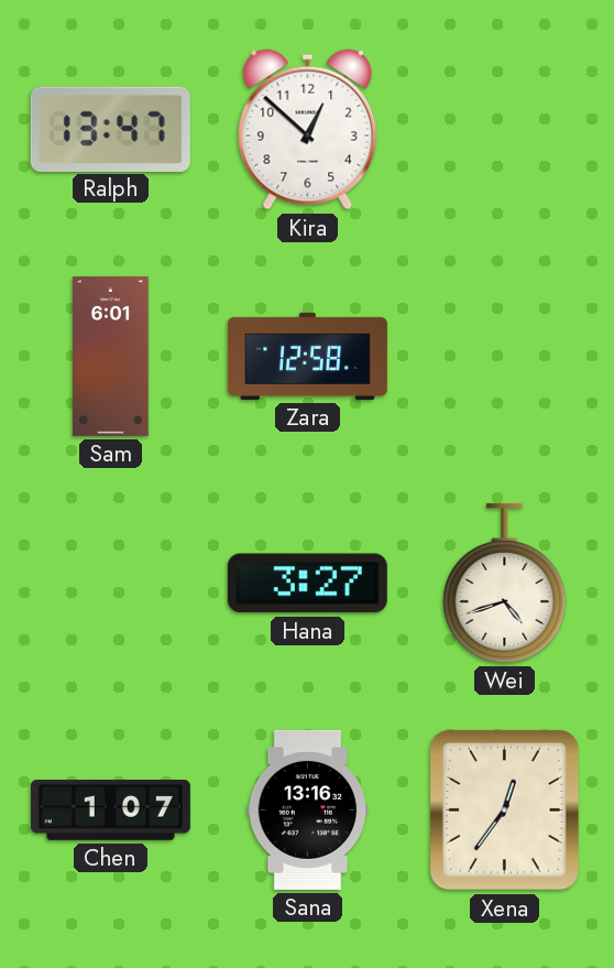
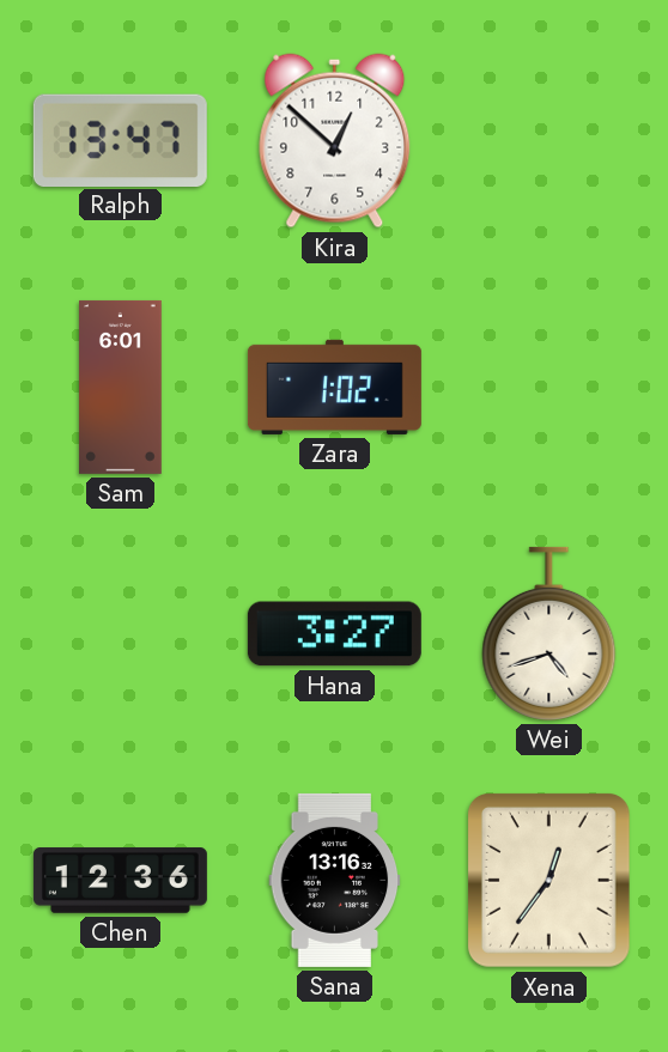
Zara: 12:58 -> 1:02
Chen: 1:07 -> 12:36
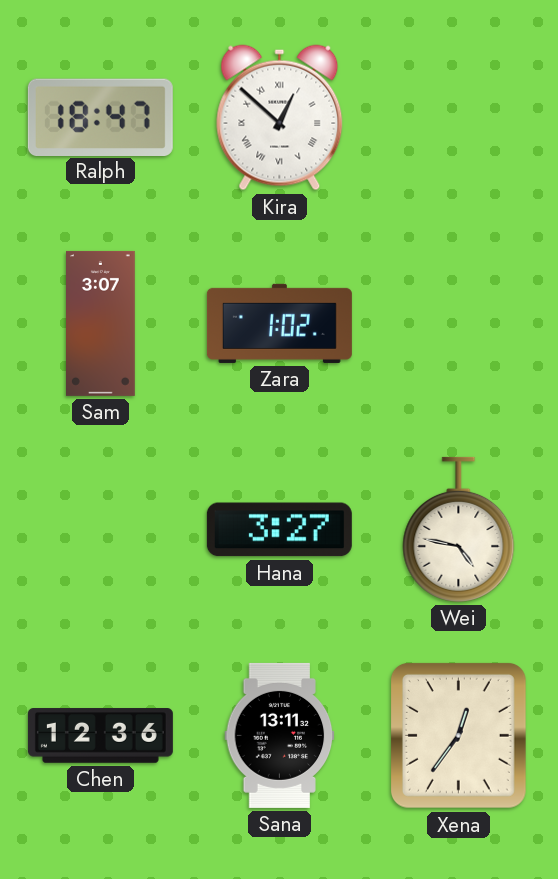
Ralph: 13:47 -> 18:47
Kira numerals: Arabic -> Roman
Sam: 6:01 -> 3:07
Wei: 4:42 -> 4:47
Sana: 13:16 -> 13:11
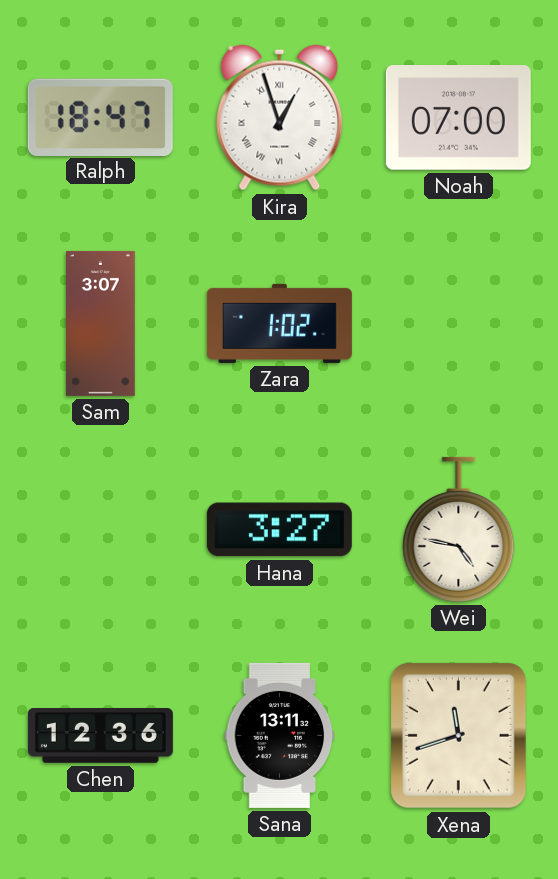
Kira: 12:52 -> 12:57
Noah: none -> 07:00
Xena: 12:36 -> 11:42
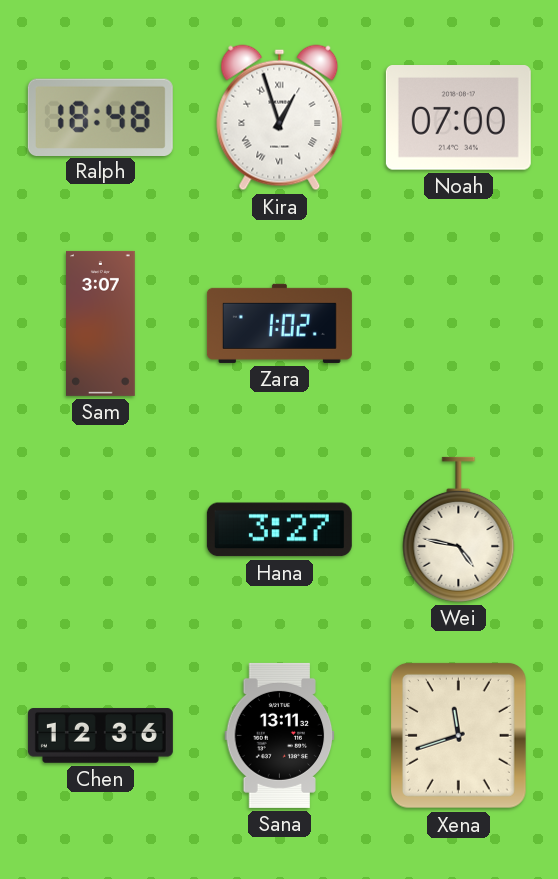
Ralph: 18:47 -> 18:48
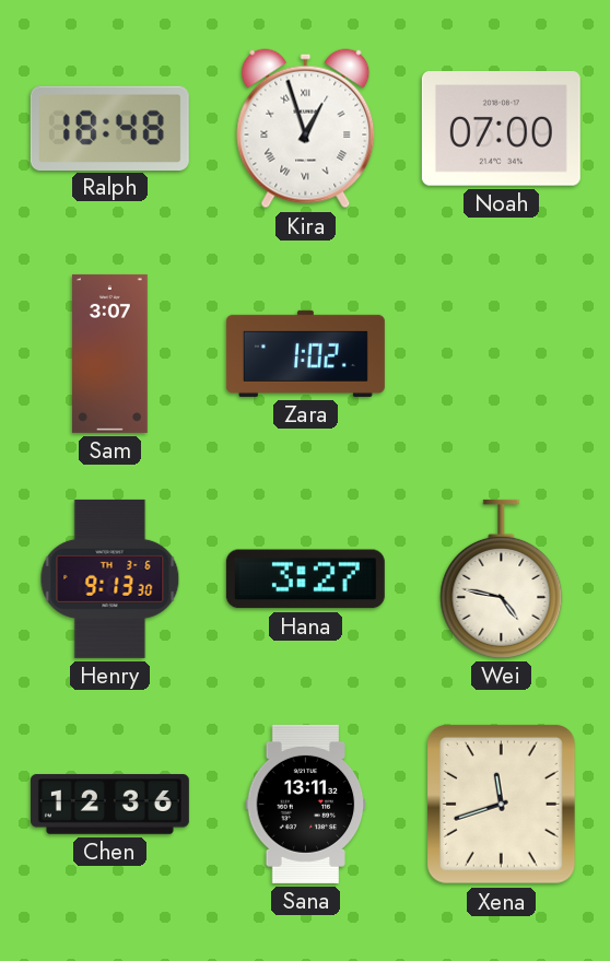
Henry: none -> 9:13
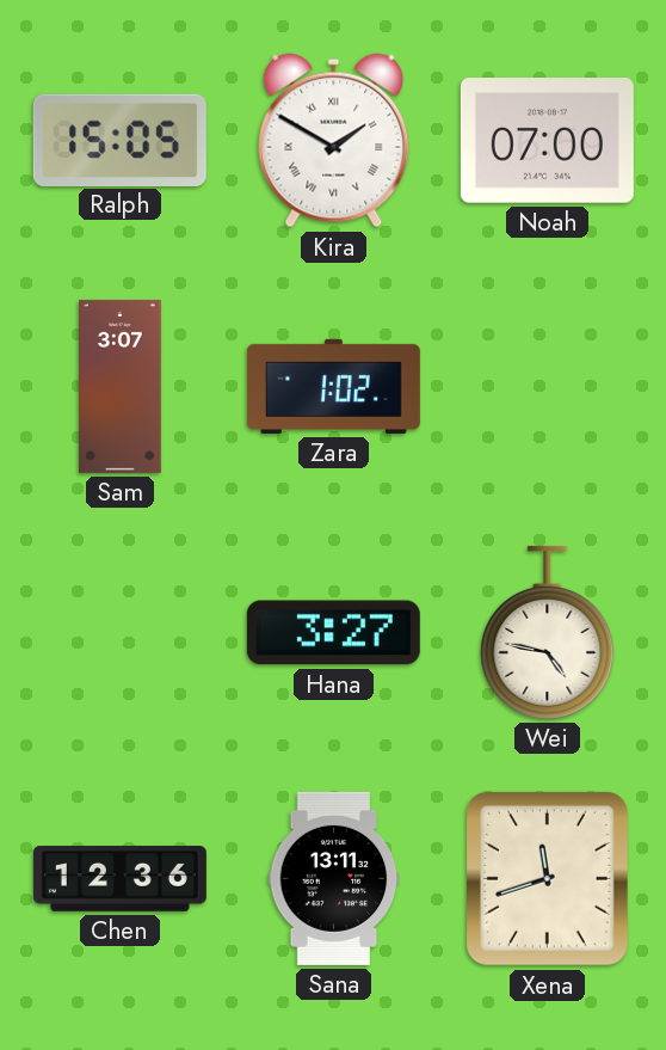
Ralph: 18:48 -> 15:05
Kira: 12:57 -> 1:50
Henry: 9:13 -> none
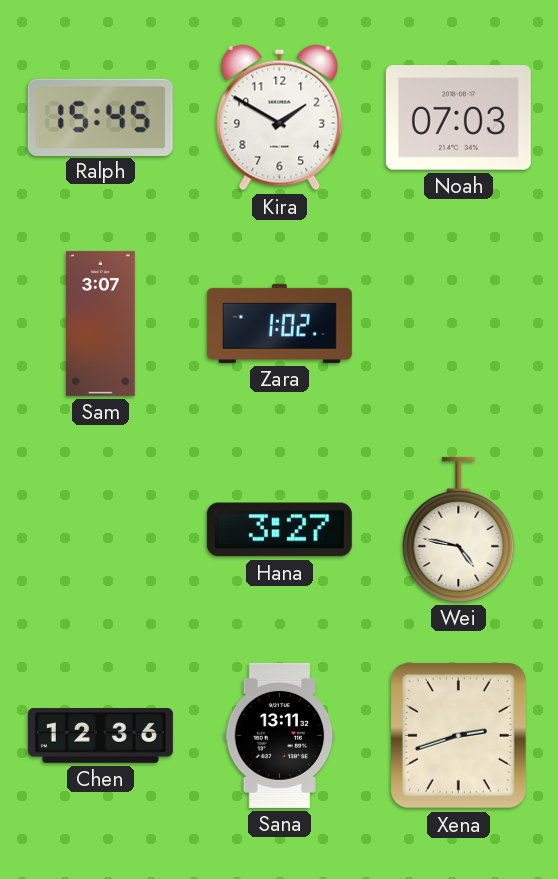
Ralph: 15:05 -> 15:45
Kira numerals: Roman -> Arabic
Noah: 07:00 -> 07:03
Xena: 11:42 -> 2:42
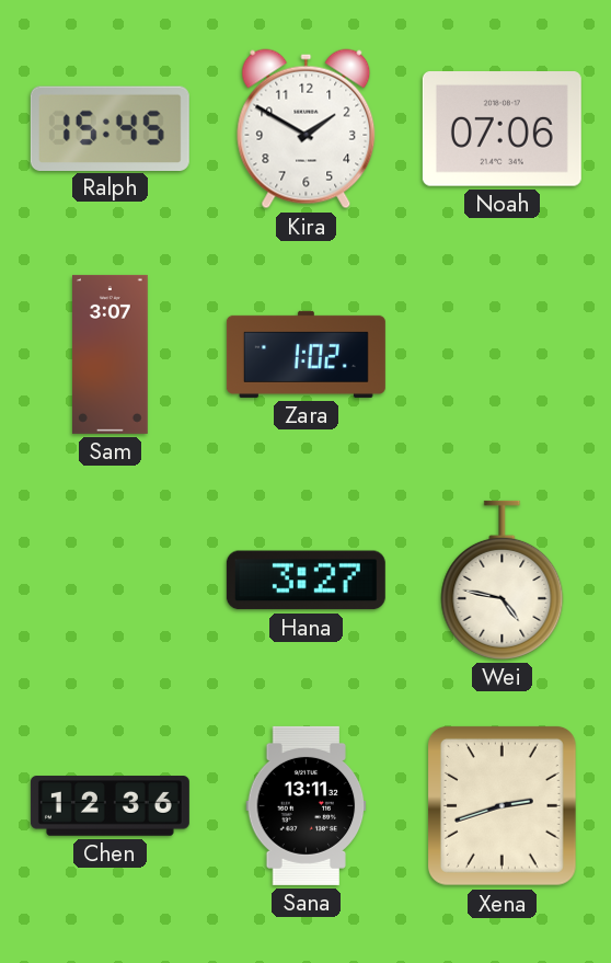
Noah: 07:03 -> 07:06
